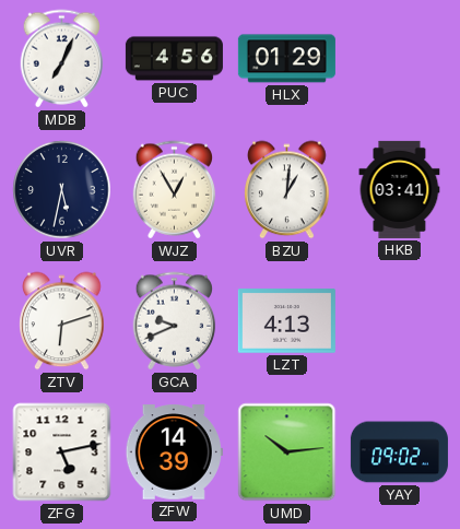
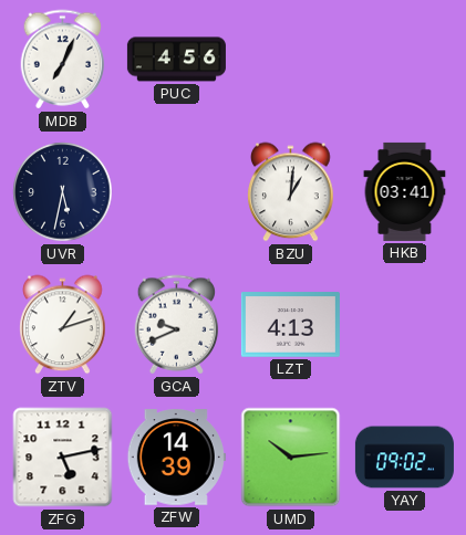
HLX: 01:29 -> none
WJZ: 12:55 -> none
ZTV: 6:12 -> 1:12
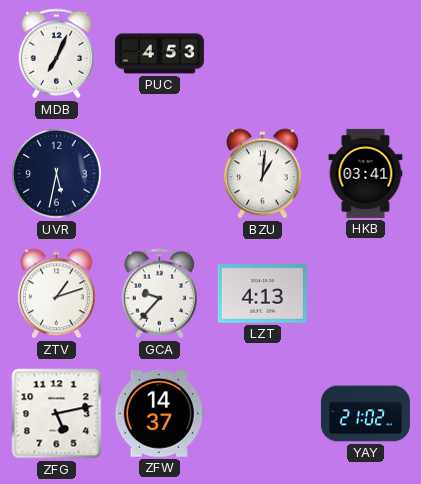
PUC: 4:56 -> 4:53
GCA: 9:41 -> 9:37
ZFW: 14:39 -> 14:37
UMD: 10:14 -> none
YAY: 09:02 -> 21:02
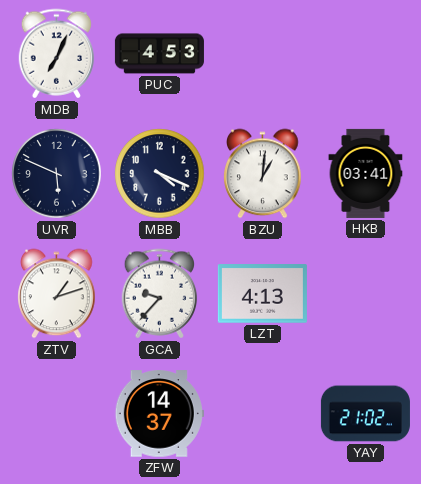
UVR: 5:32 -> 5:49
MBB: none -> 4:19
ZFG: 5:13 -> none
